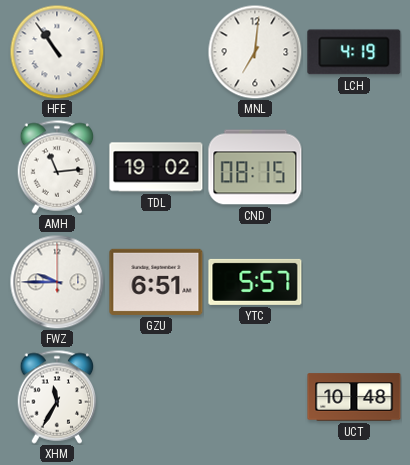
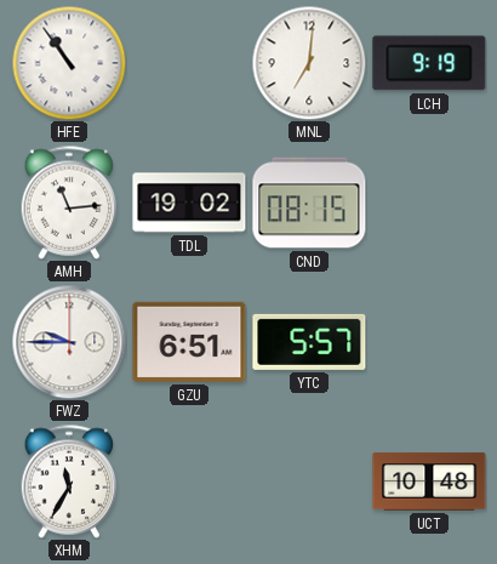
LCH: 4:19 -> 9:19
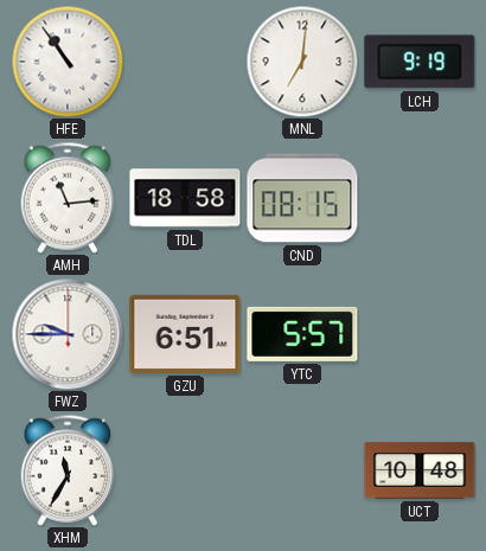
TDL: 19:02 -> 18:58
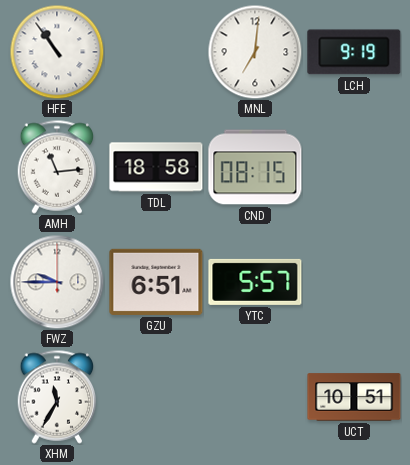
UCT: 10:48 -> 10:51
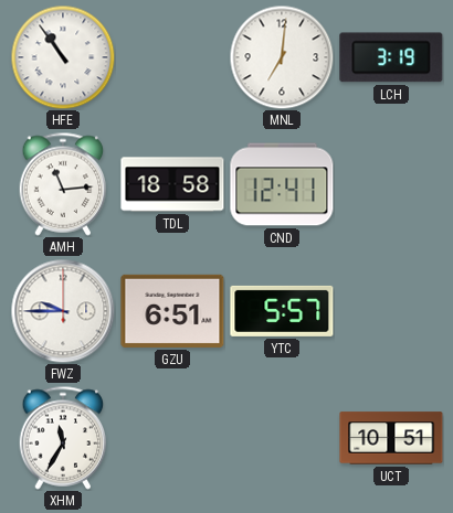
LCH: 9:19 -> 3:19
CND: 08:15 -> 12:41
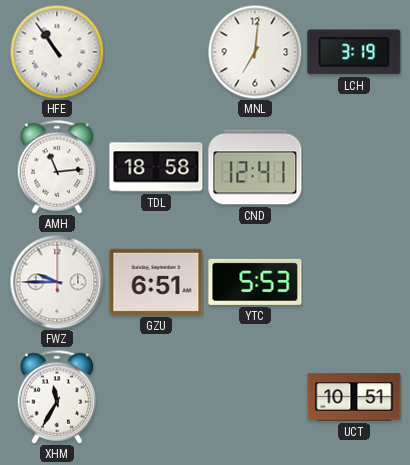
YTC: 5:57 -> 5:53
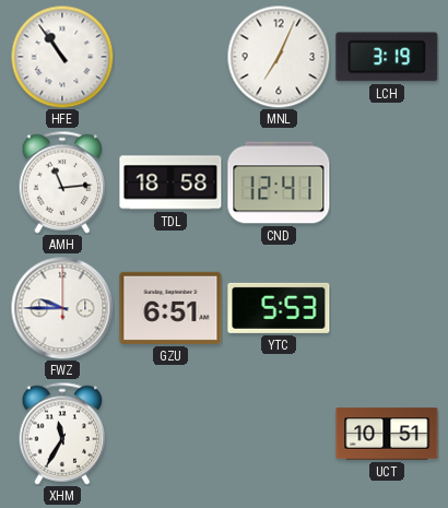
MNL: 7:01 -> 7:04
